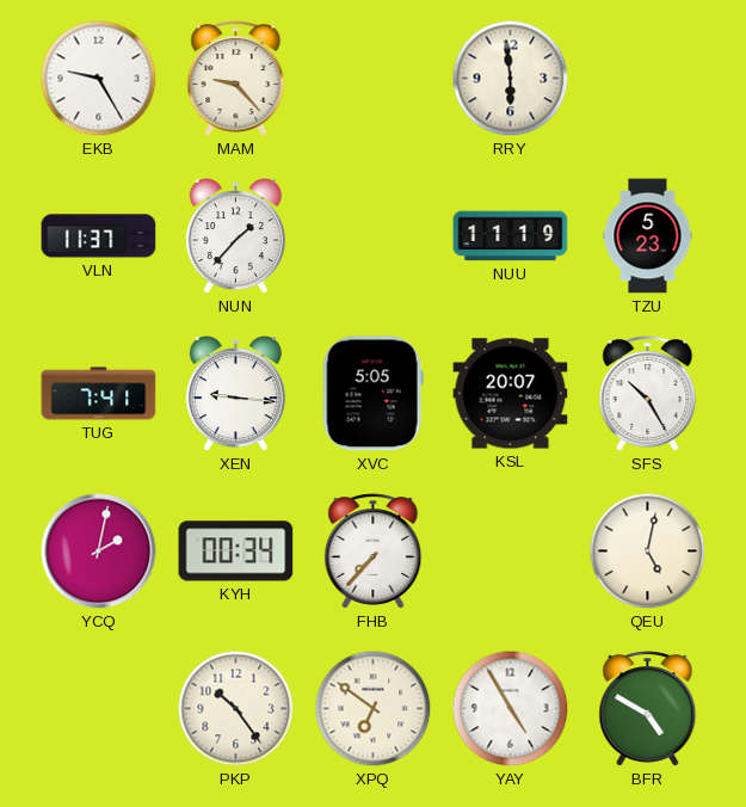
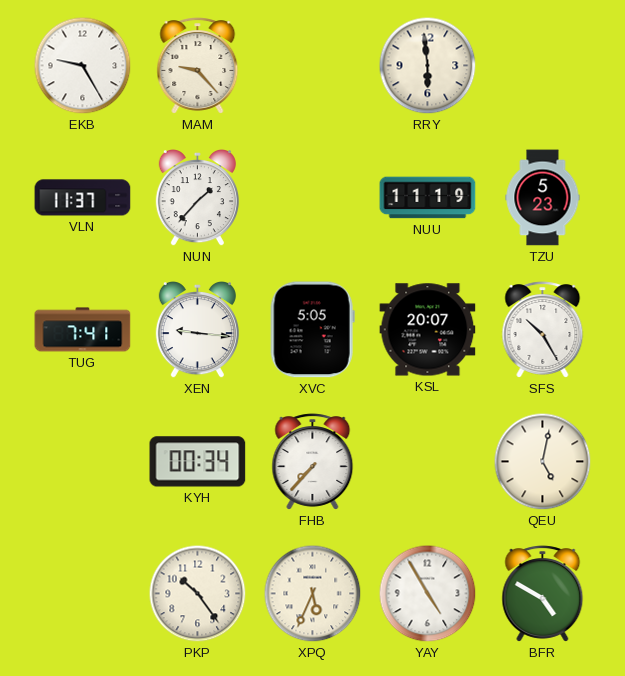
YCQ: 2:02 -> none
XPQ: 6:51 -> 5:34
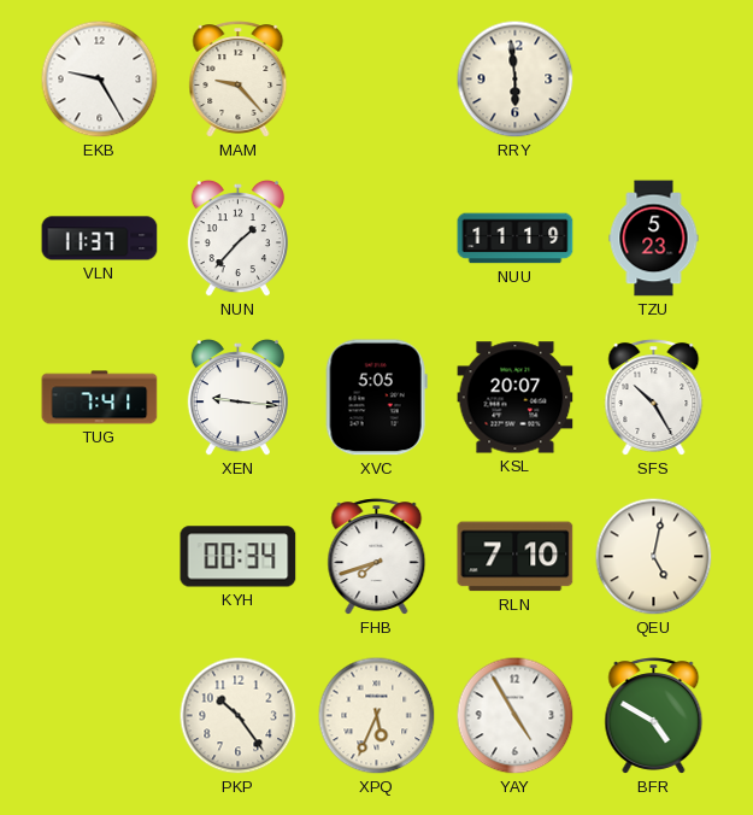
FHB: 7:37 -> 7:42
RLN: none -> 7:10
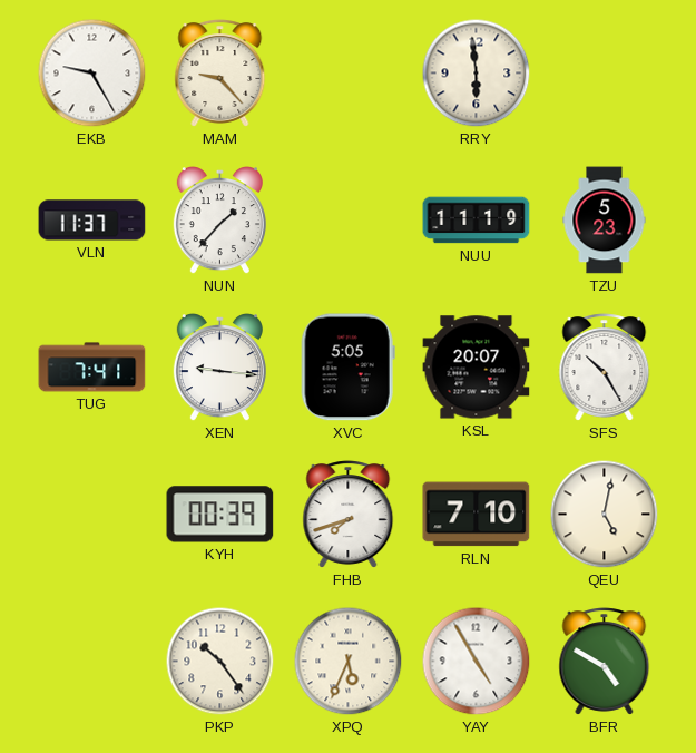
KYH: 00:34 -> 00:39
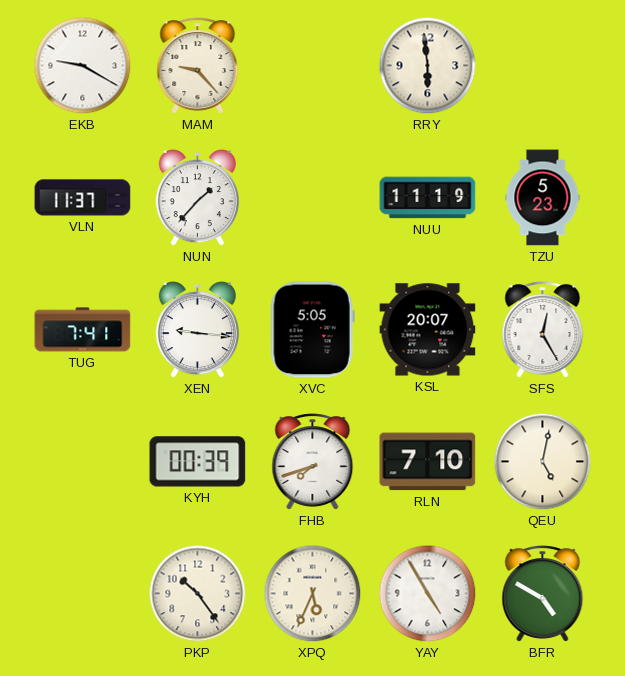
EKB: 9:25 -> 9:20
SFS: 10:25 -> 12:25
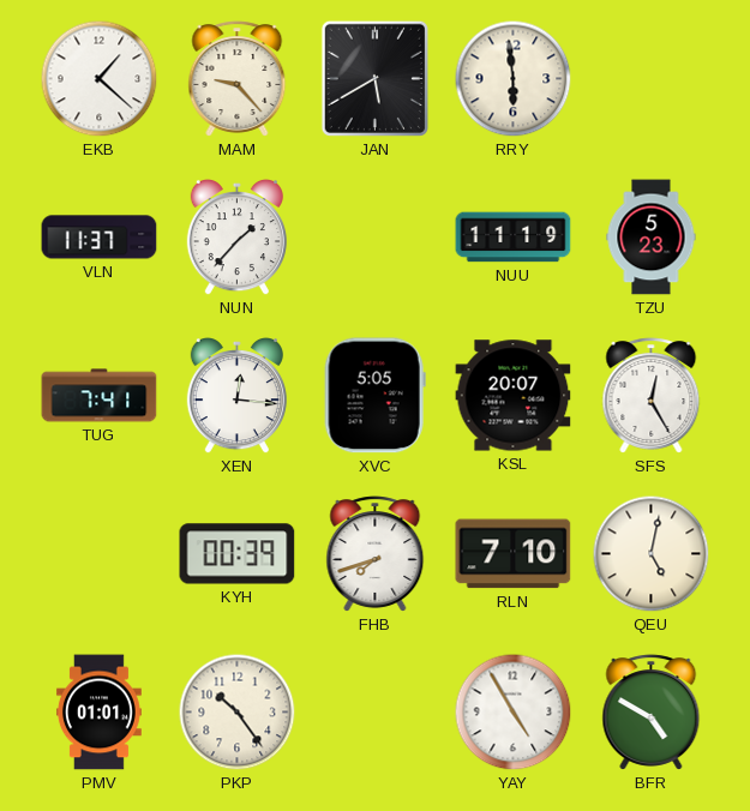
EKB: 9:20 -> 1:22
JAN: none -> 5:40
XEN: 9:16 -> 12:16
PMV: none -> 01:01
XPQ: 5:34 -> none
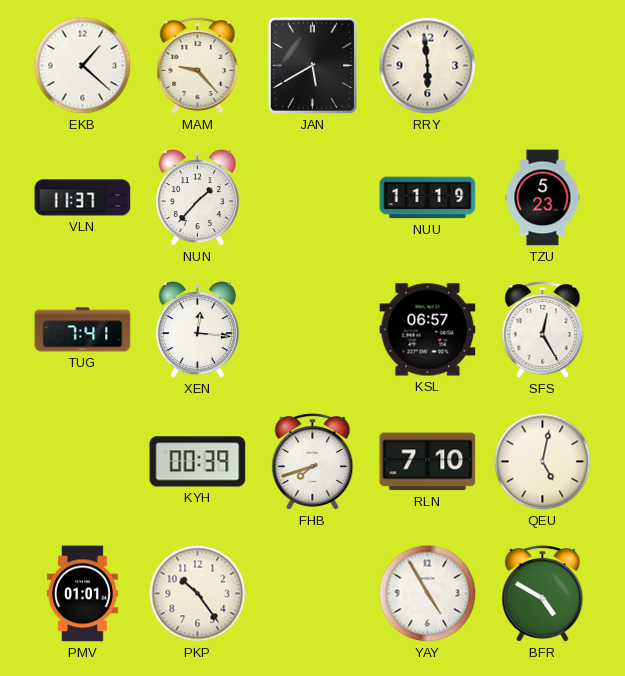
XVC: 5:05 -> none
KSL: 20:07 -> 06:57
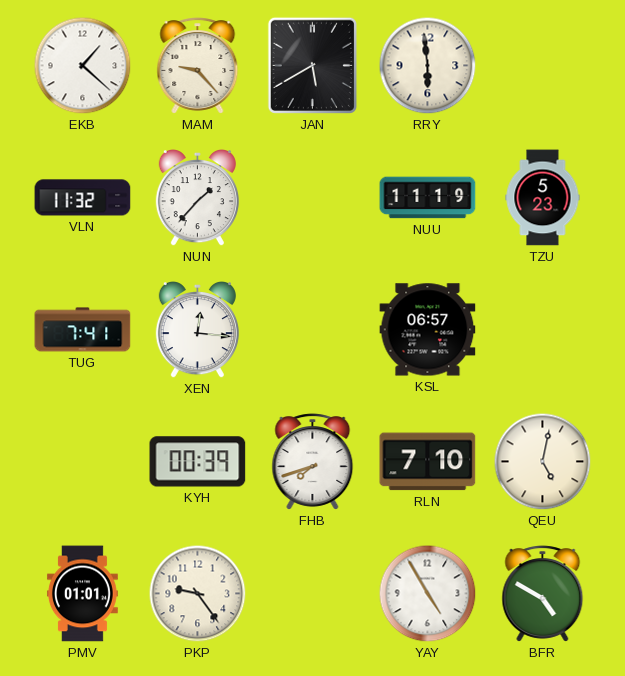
VLN: 11:37 -> 11:32
SFS: 12:25 -> none
PKP: 10:24 -> 9:24
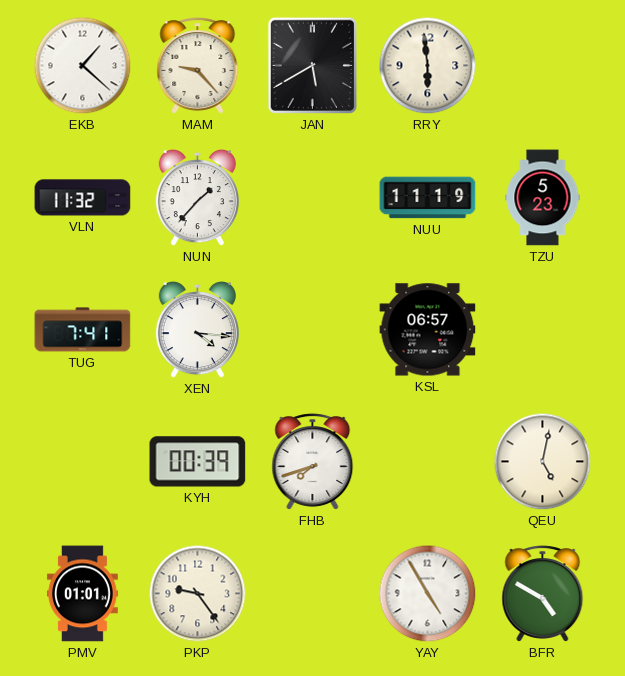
XEN: 12:16 -> 4:16
RLN: 7:10 -> none
